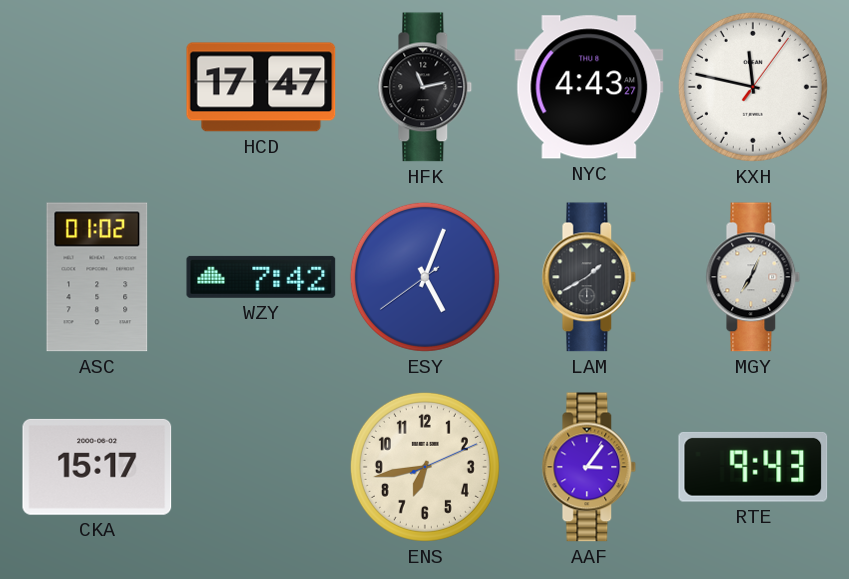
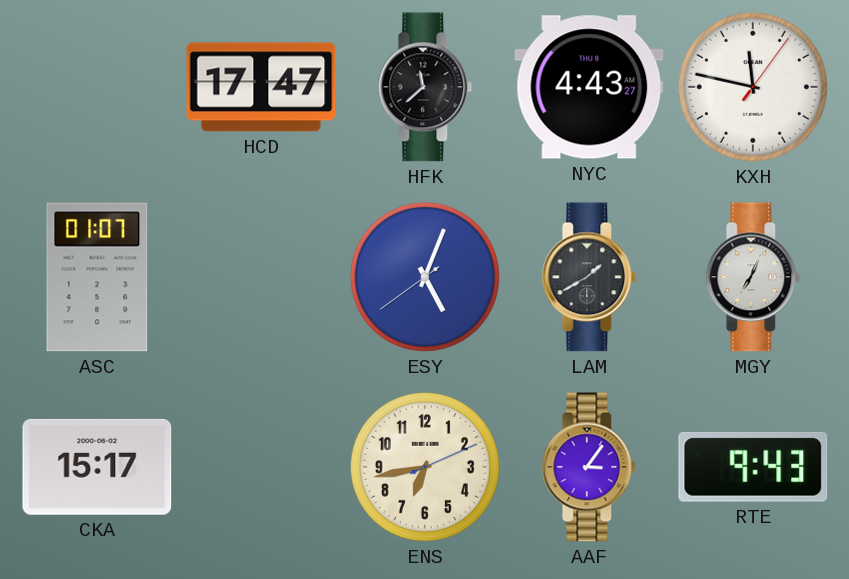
HFK: 11:13 -> 11:38
ASC: 01:02 -> 01:07
WZY: 7:42 -> none
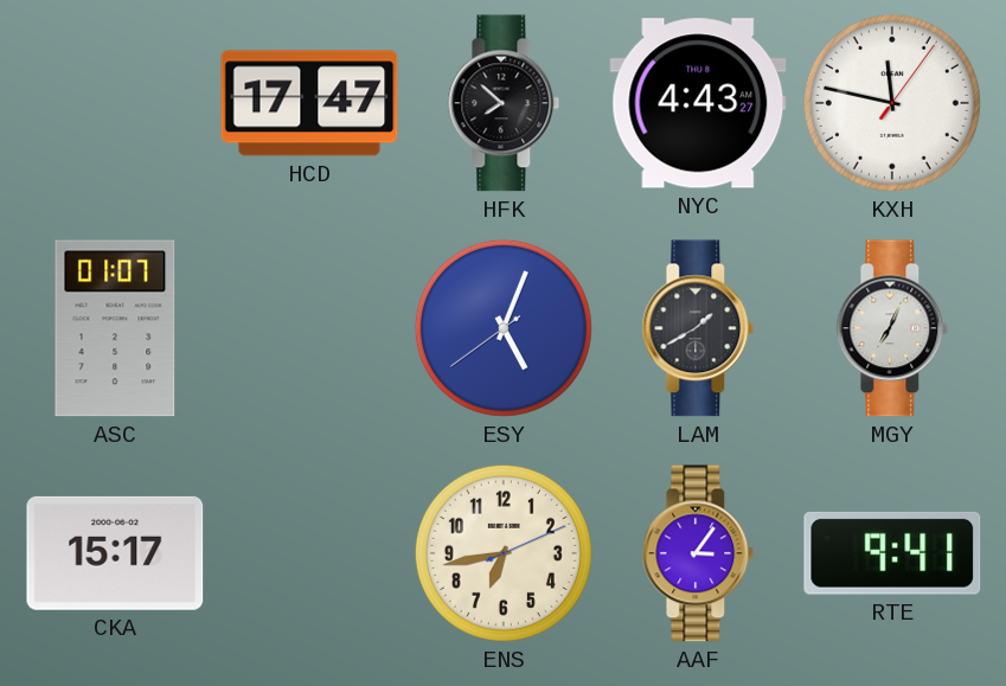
HFK: 11:38 -> 7:52
RTE: 9:43 -> 9:41
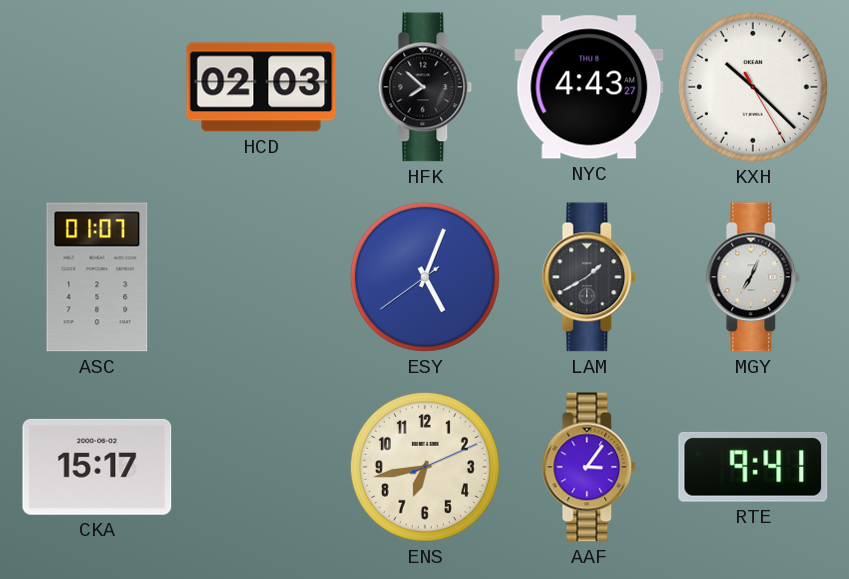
HCD: 17:47 -> 02:03
KXH: 11:47 -> 10:22
